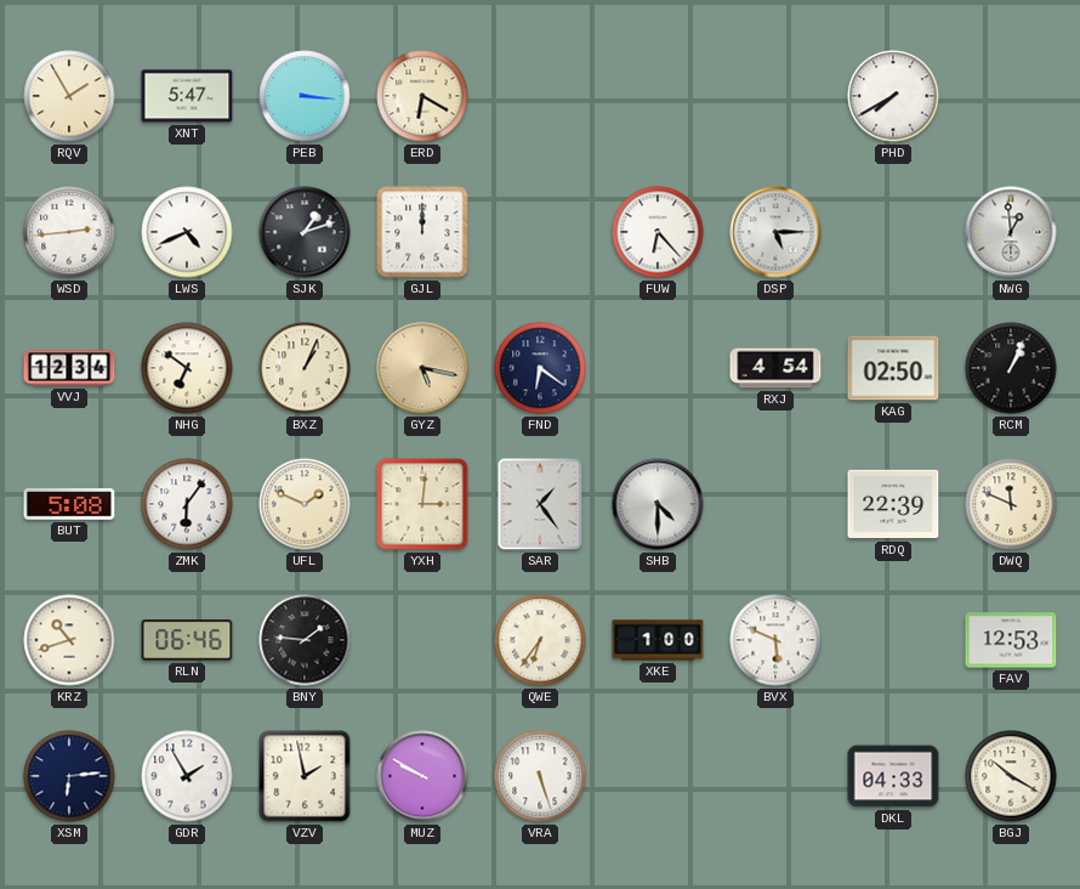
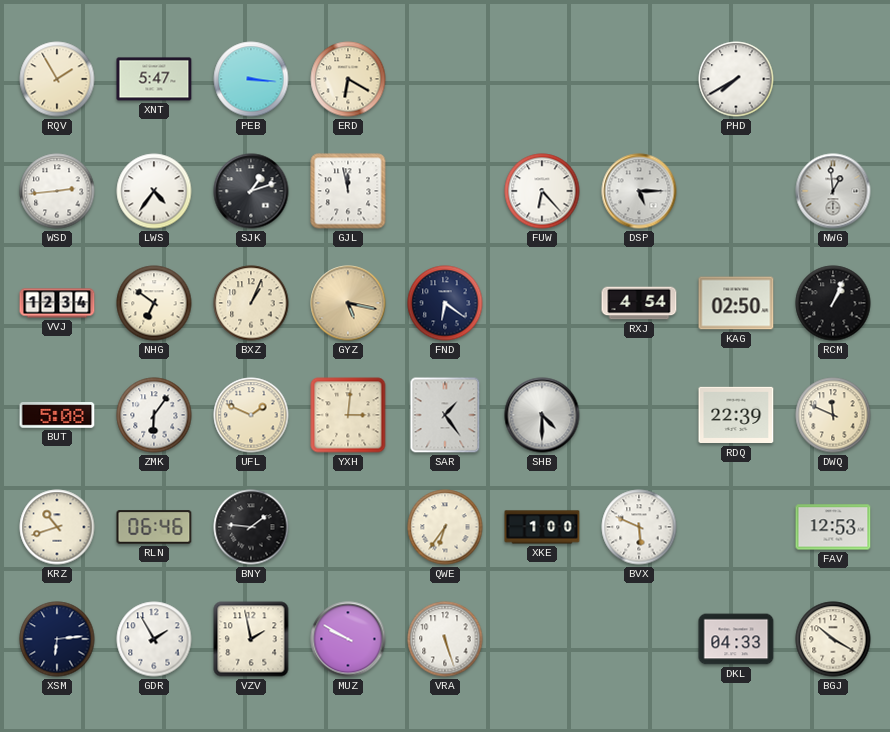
LWS: 4:41 -> 4:36
GJL: 12:00 -> 11:58
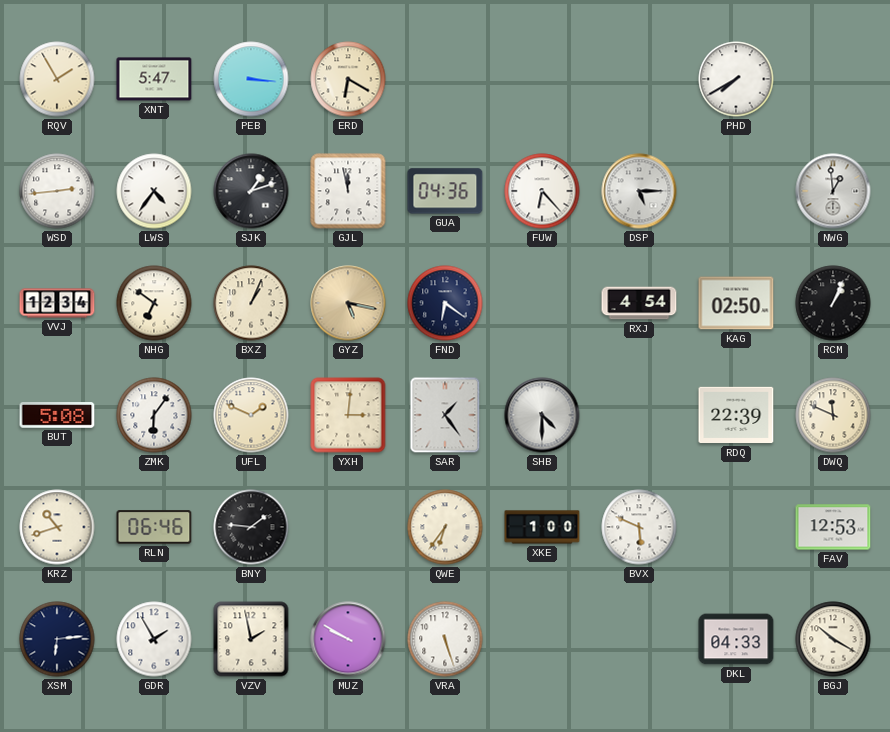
GUA: none -> 04:36
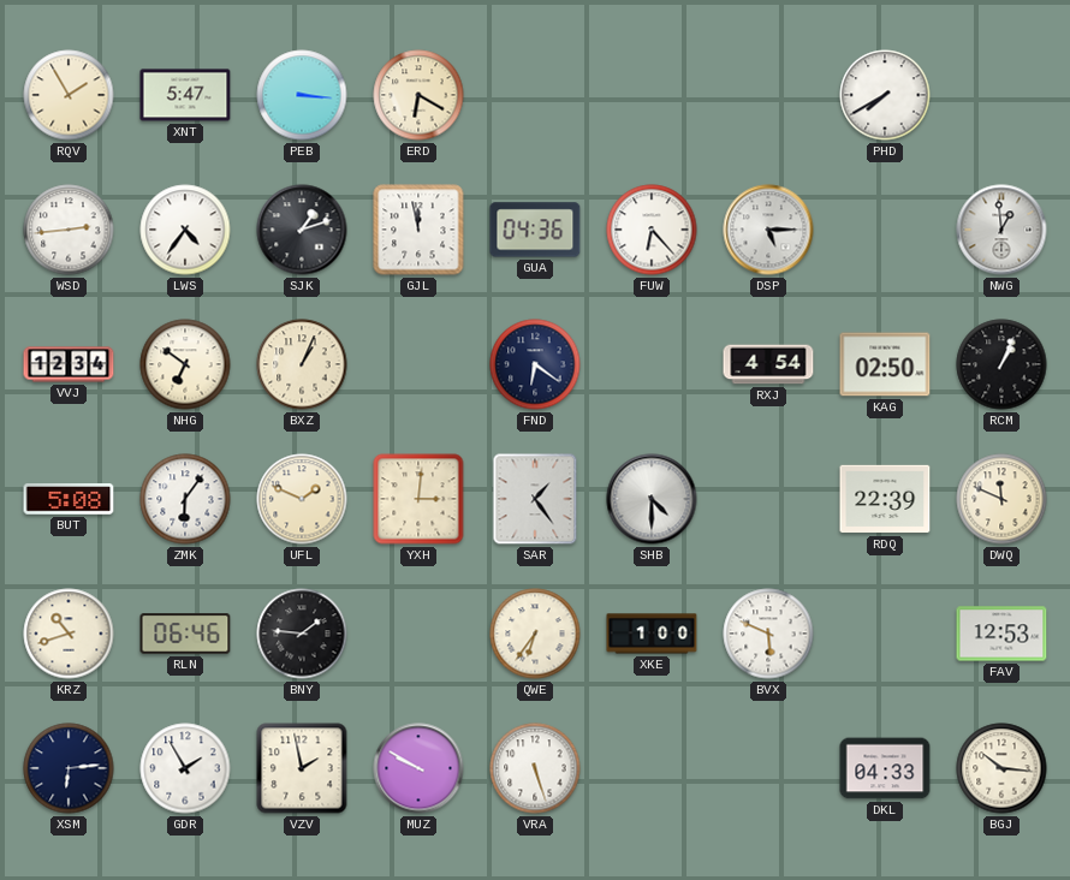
GYZ: 5:17 -> none
BGJ: 10:20 -> 10:16
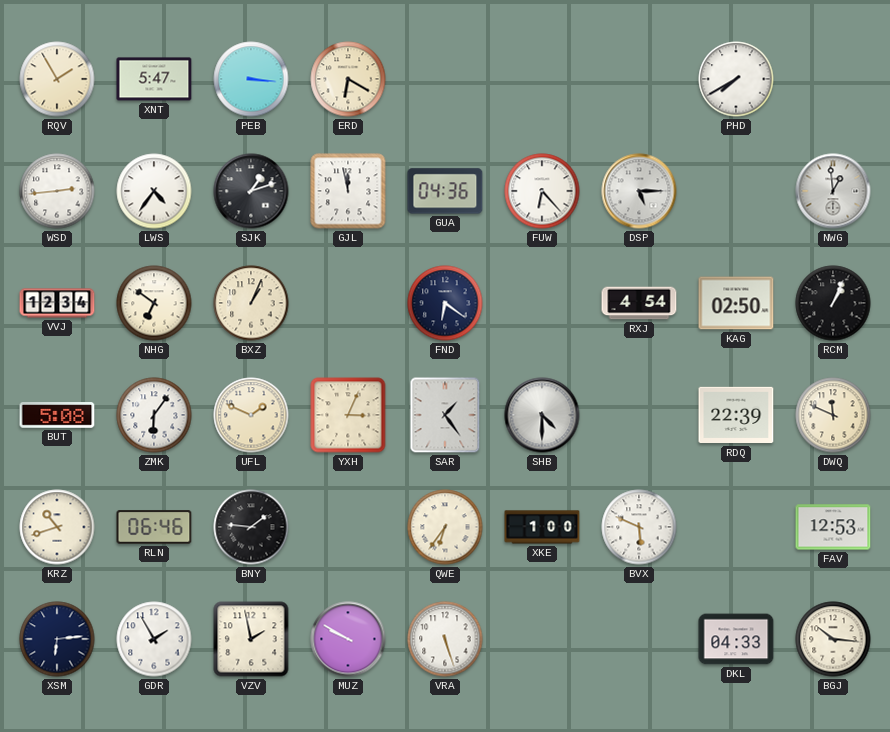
YXH: 3:01 -> 3:04
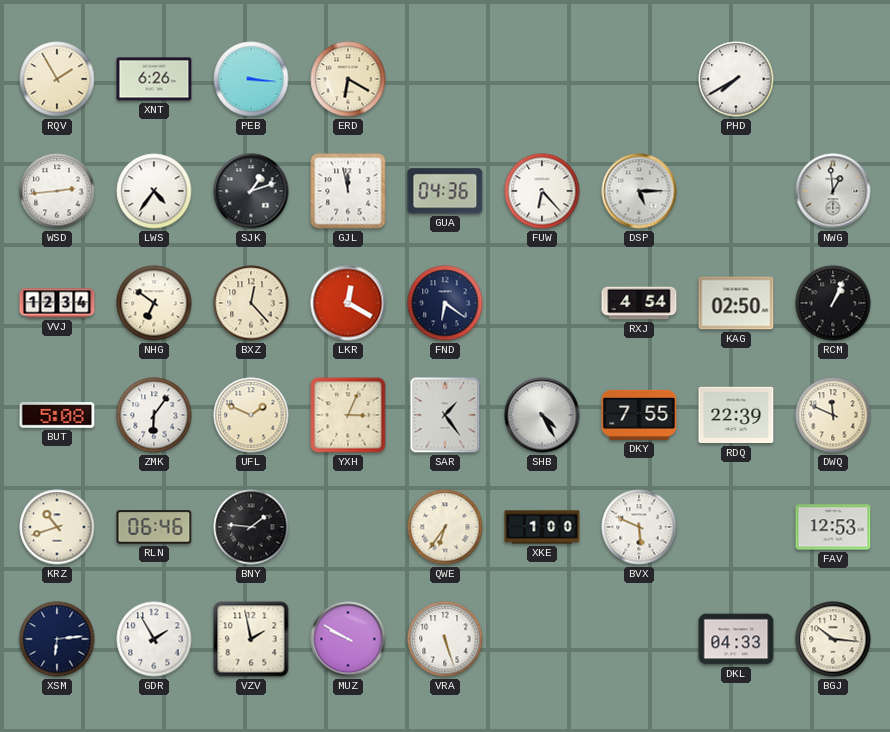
XNT: 5:47 -> 6:26
BXZ: 1:04 -> 12:23
LKR: none -> 12:20
SHB: 4:30 -> 4:25
DKY: none -> 7:55
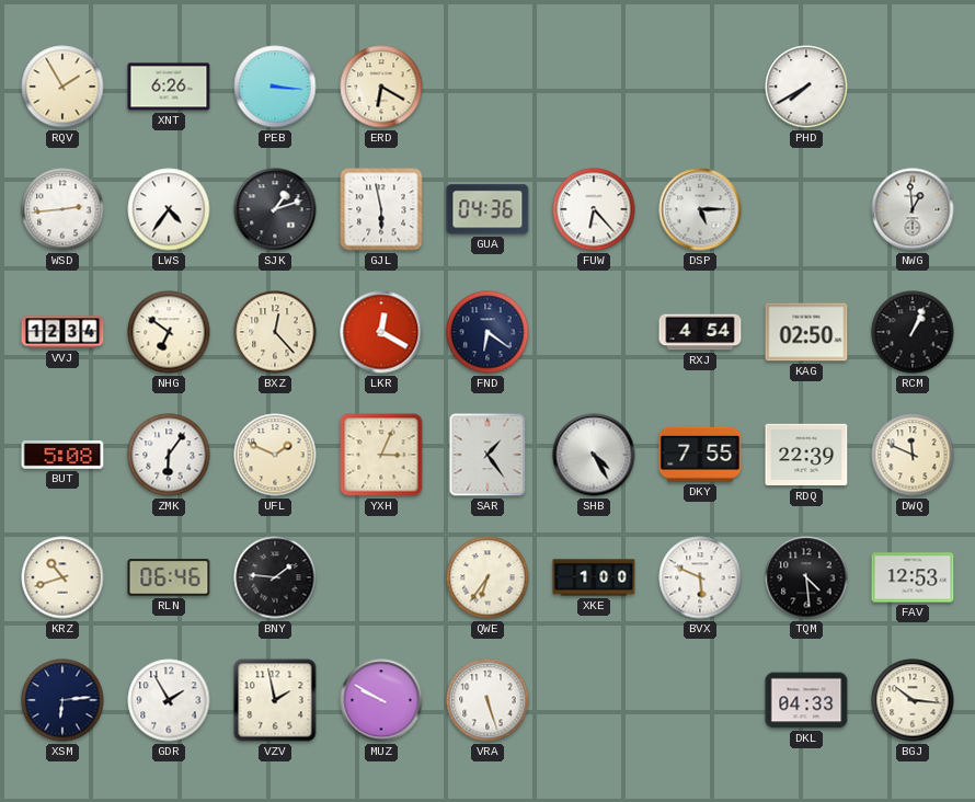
GJL: 11:58 -> 5:58
TQM: none -> 4:29
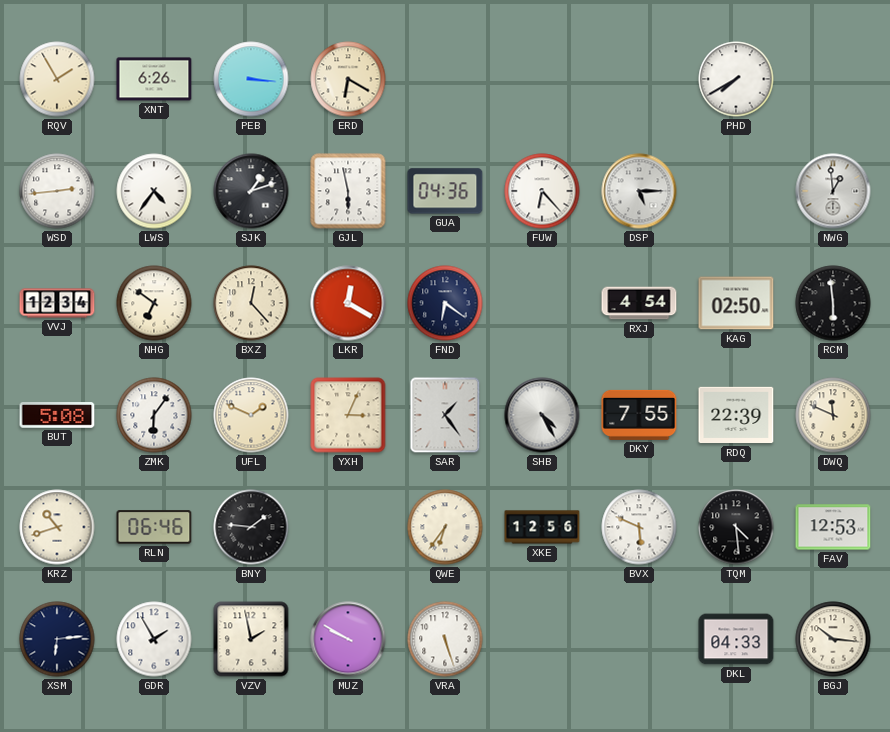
RCM: 1:04 -> 5:59
XKE: 1:00 -> 12:56
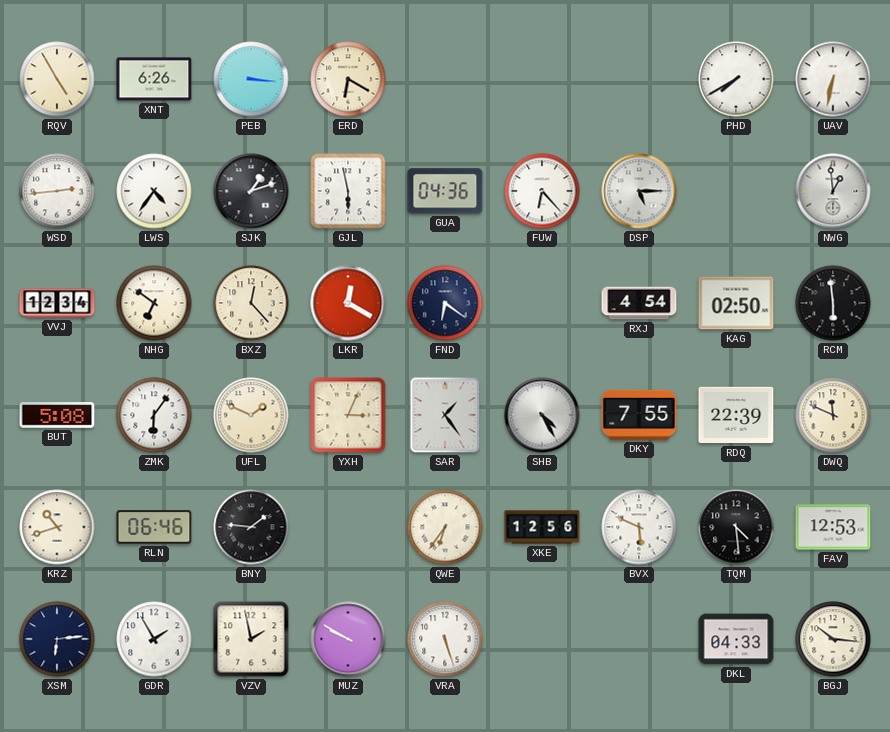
RQV: 1:55 -> 4:55
UAV: none -> 6:32
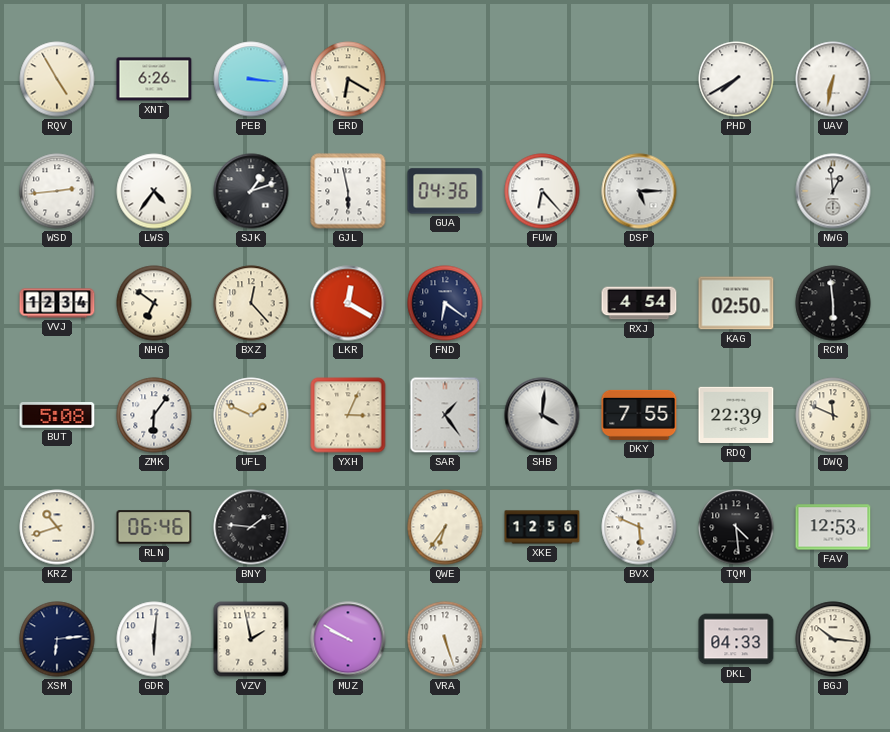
SHB: 4:25 -> 4:01
GDR: 1:55 -> 6:01
